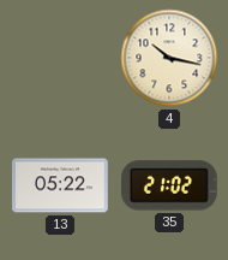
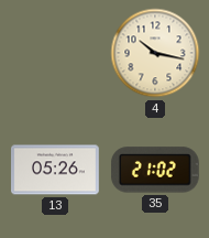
13: 05:22 -> 05:26
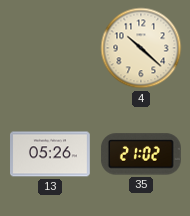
4: 10:17 -> 10:22
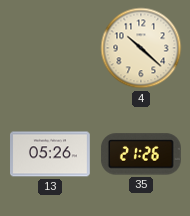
35: 21:02 -> 21:26
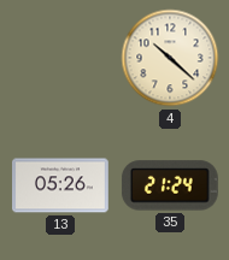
35: 21:26 -> 21:24
